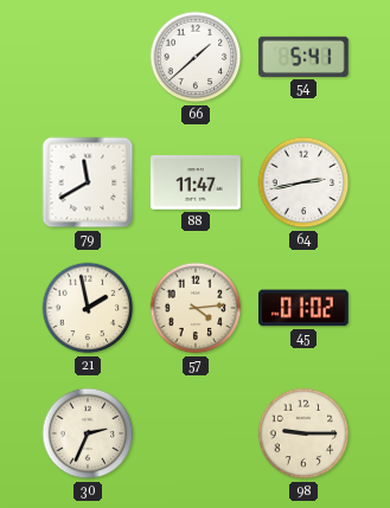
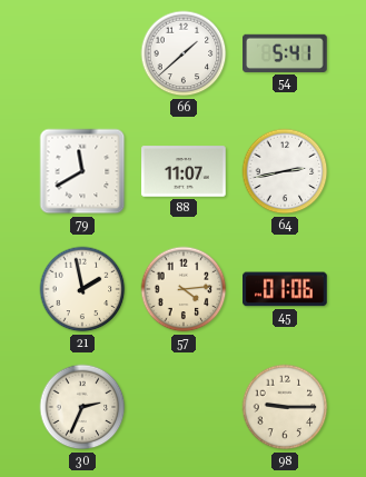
88: 11:47 -> 11:07
45: 01:02 -> 01:06
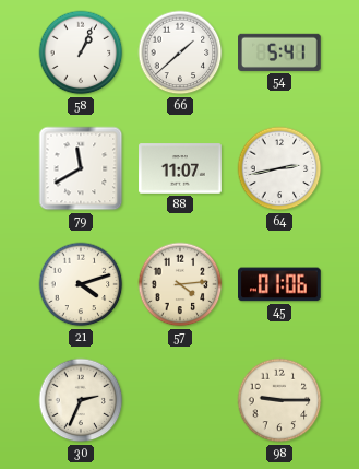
58: none -> 1:04
21: 1:58 -> 4:12
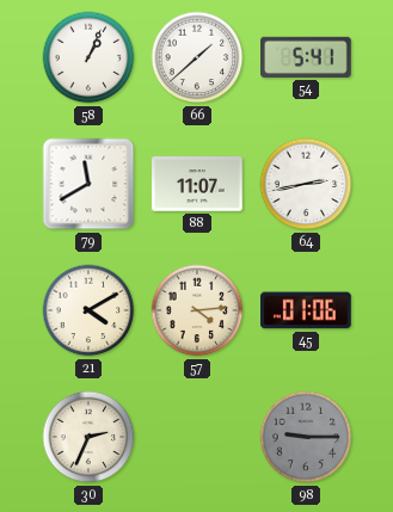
21: 4:12 -> 4:10
98 dial: cream -> grey
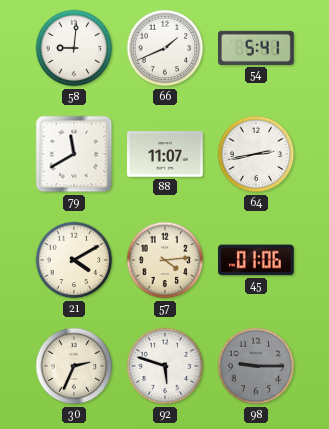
58: 1:04 -> 9:01
66: 1:38 -> 1:41
92: none -> 5:48
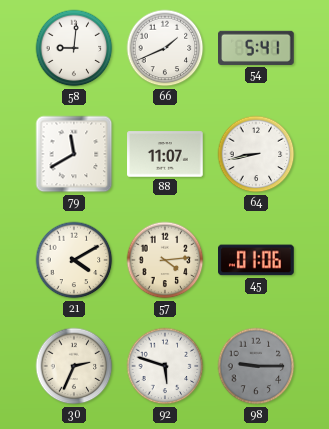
64: 2:43 -> 8:43
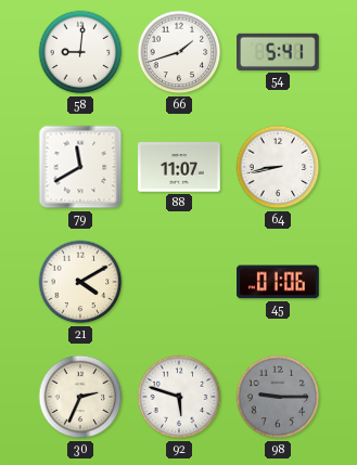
66: 1:41 -> 1:42
57: 4:14 -> none
